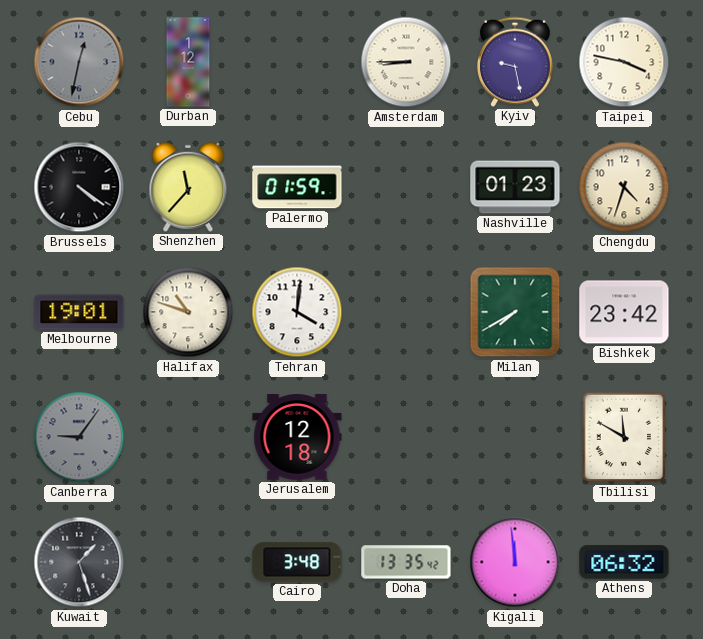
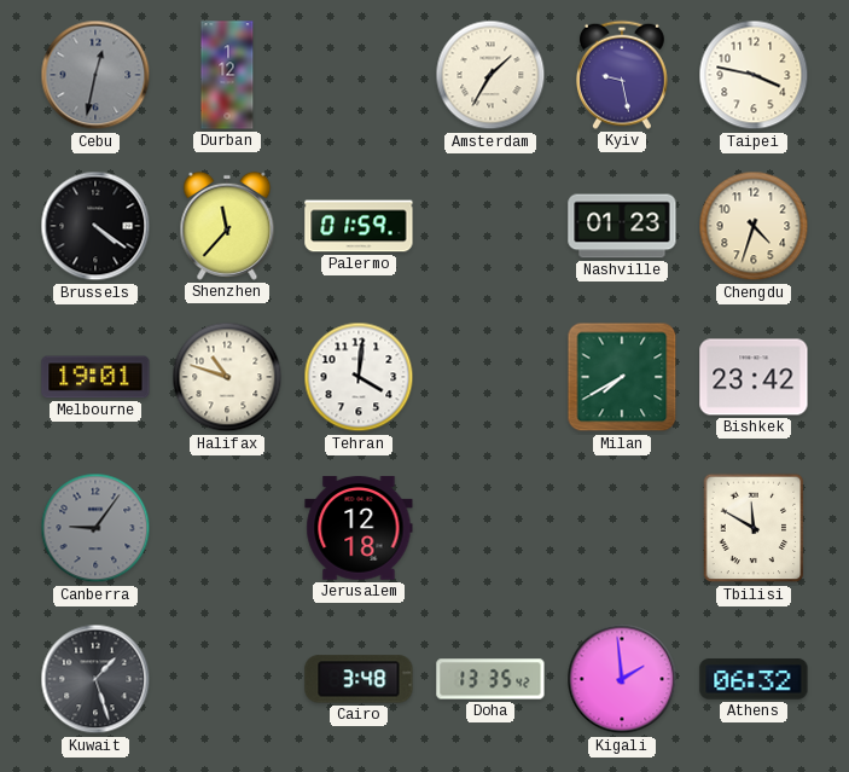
Amsterdam: 8:45 -> 1:35
Kigali: 11:59 -> 1:59
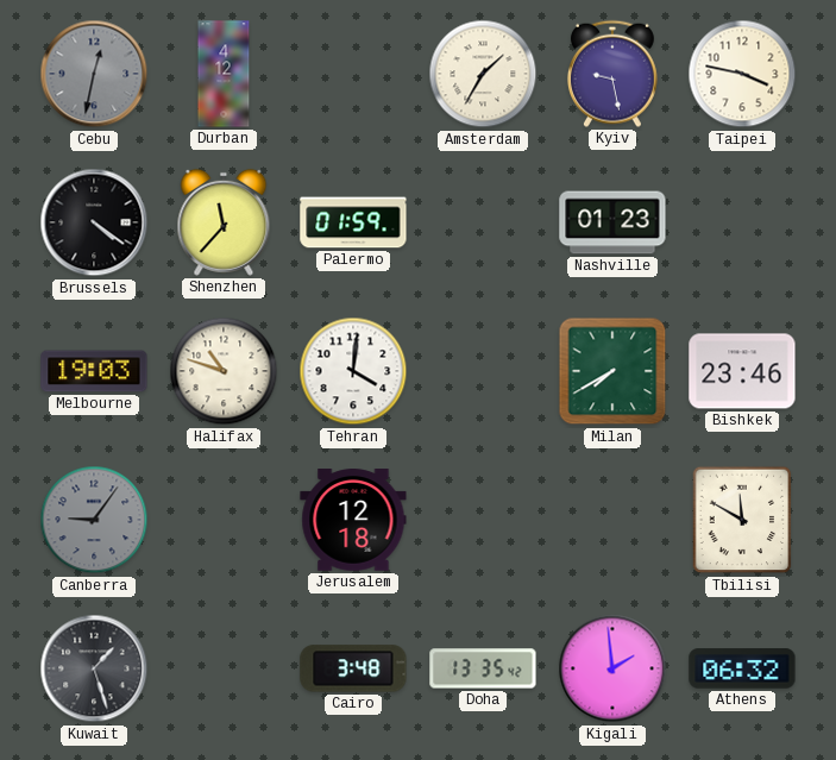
Durban: 1:12 -> 4:12
Chengdu: 4:33 -> none
Melbourne: 19:01 -> 19:03
Bishkek: 23:42 -> 23:46
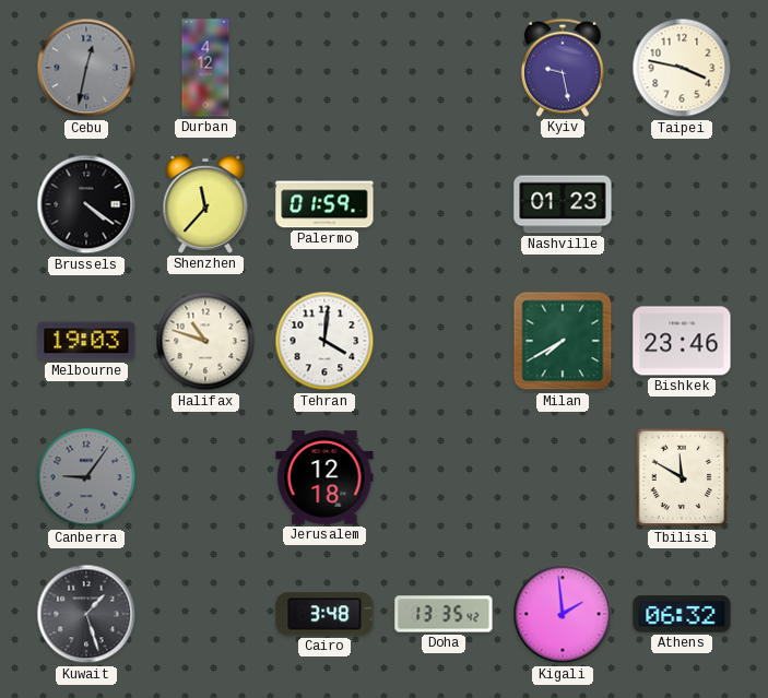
Amsterdam: 1:35 -> none
